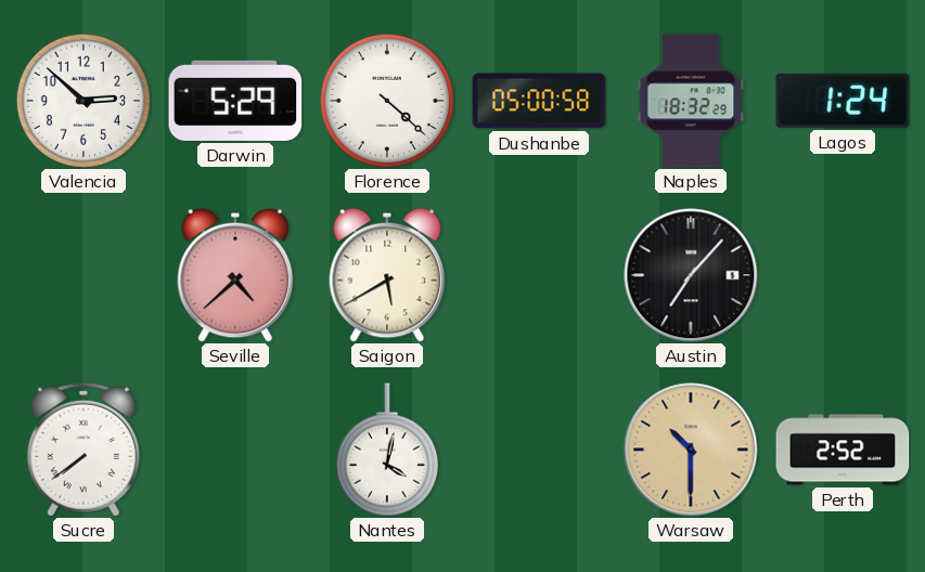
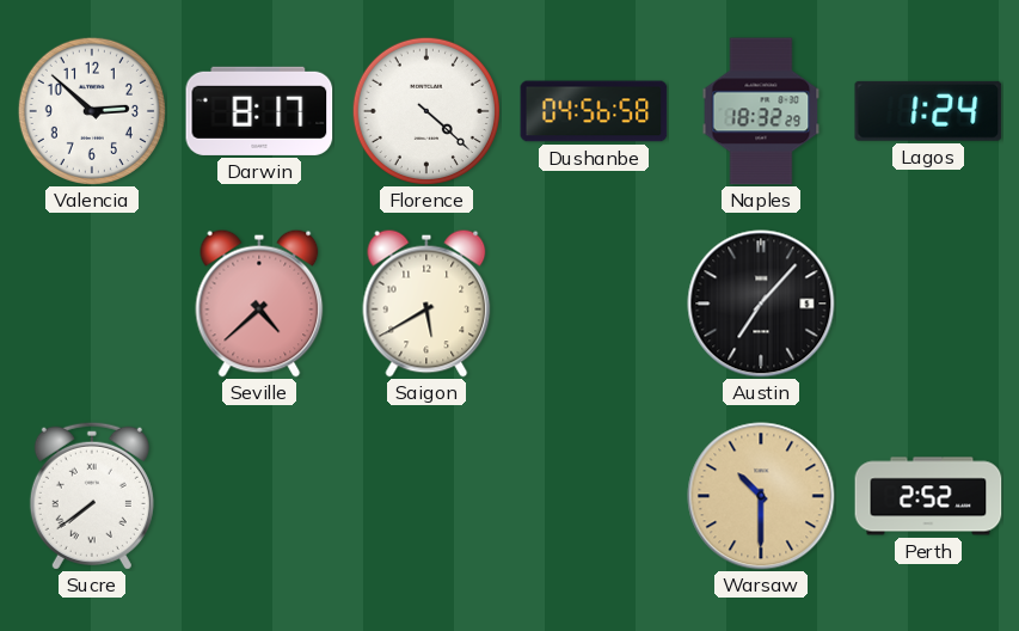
Darwin: 5:29 -> 8:17
Dushanbe: 05:00 -> 04:56
Nantes: 4:02 -> none
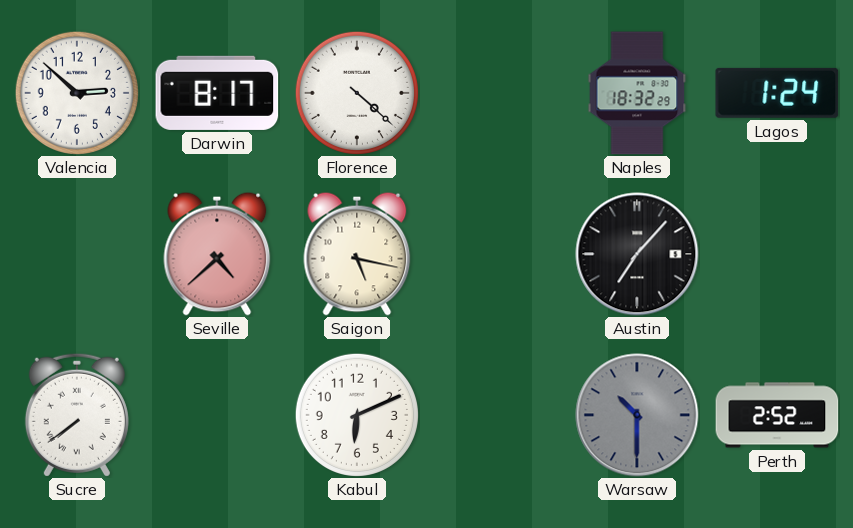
Dushanbe: 04:56 -> none
Saigon: 5:40 -> 5:17
Kabul: none -> 6:11
Warsaw dial: champagne -> grey
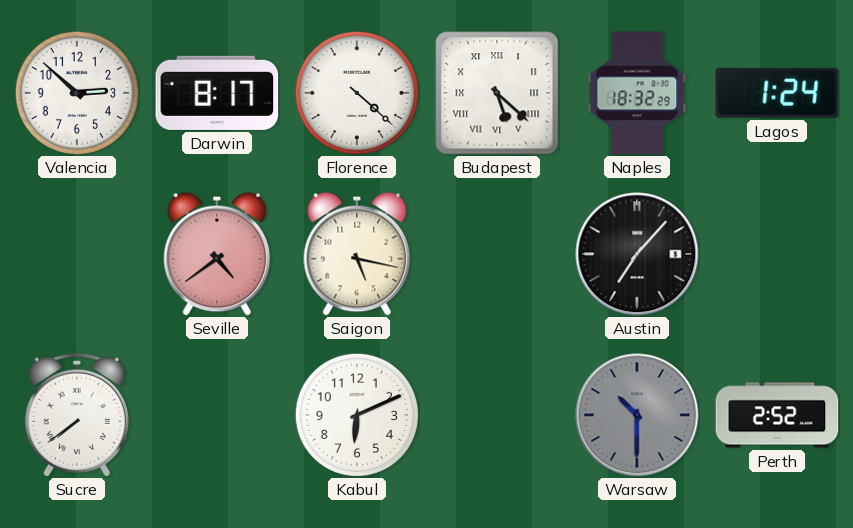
Budapest: none -> 5:22
Seville: 4:38 -> 4:39
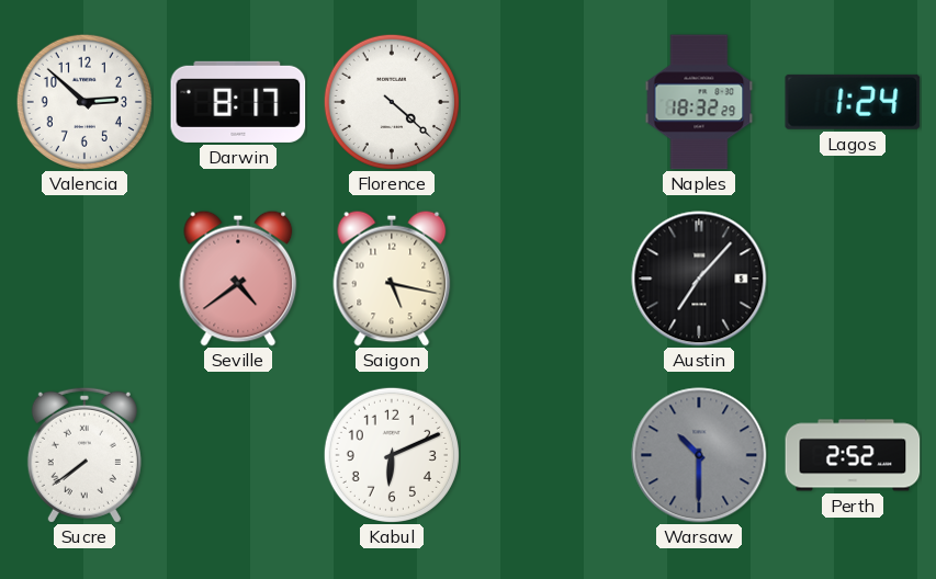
Budapest: 5:22 -> none
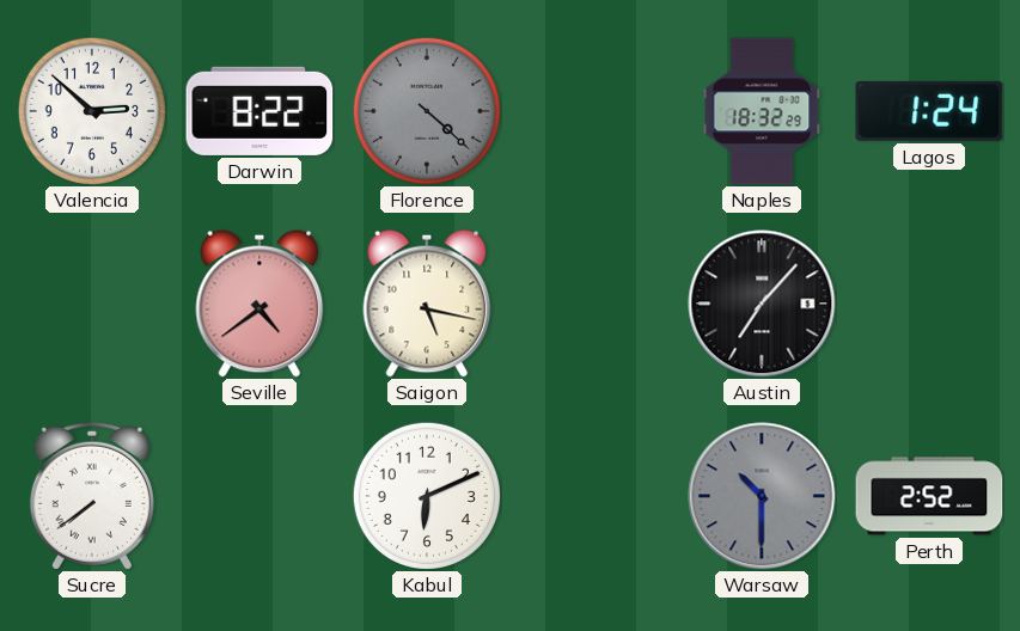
Darwin: 8:17 -> 8:22
Florence dial: white -> grey
